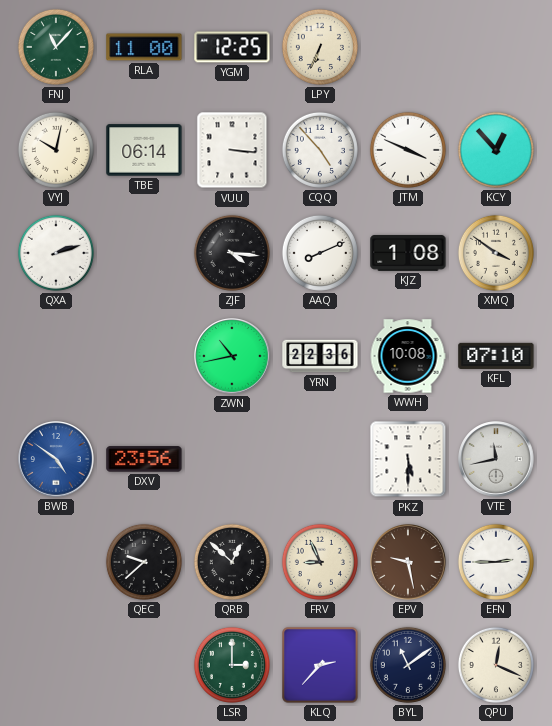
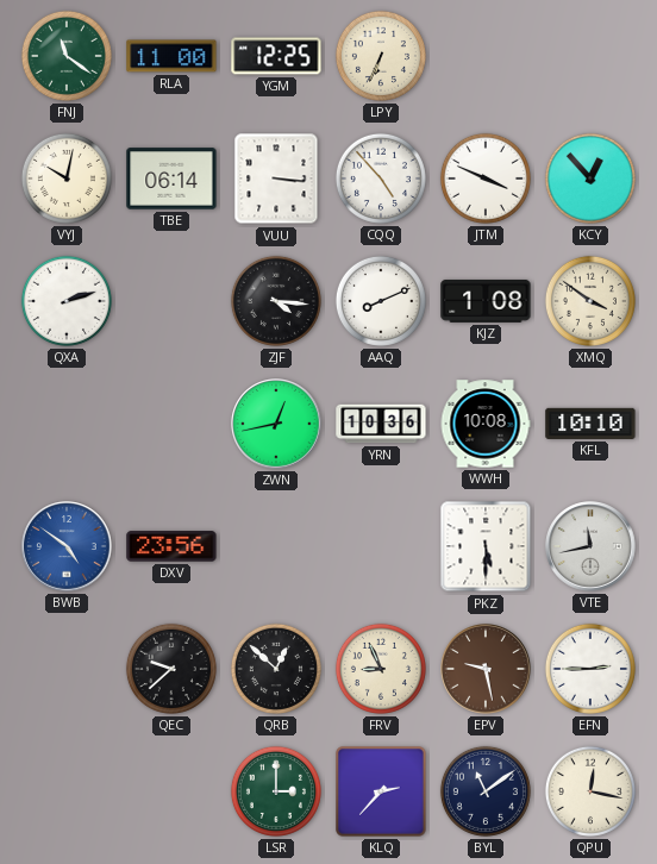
FNJ: 11:07 -> 11:21
ZWN: 10:43 -> 12:43
YRN: 22:36 -> 10:36
KFL: 07:10 -> 10:10
QPU: 12:19 -> 12:17
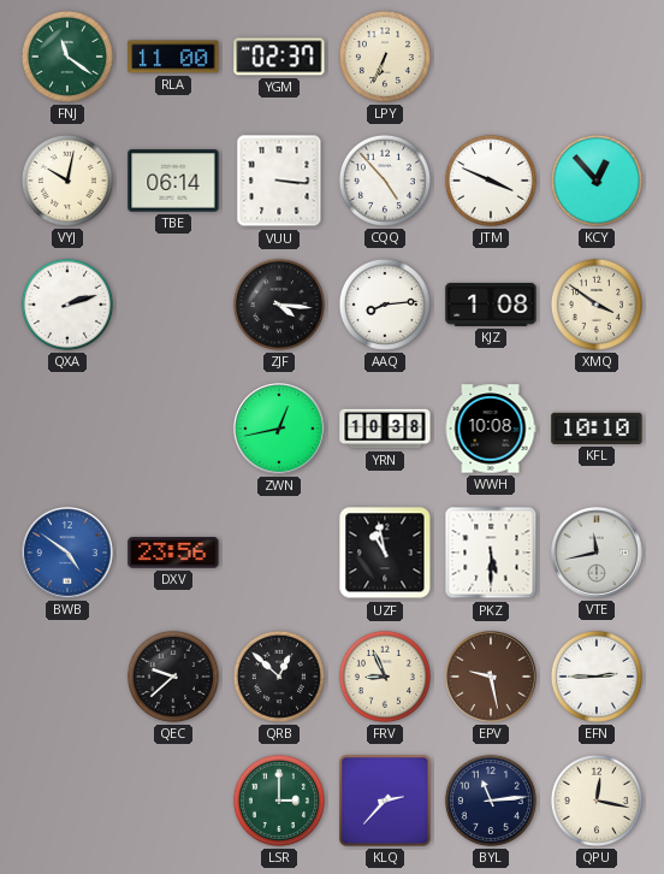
YGM: 12:25 -> 02:37
AAQ: 8:11 -> 8:14
YRN: 10:36 -> 10:38
UZF: none -> 10:58
BYL: 11:09 -> 11:14
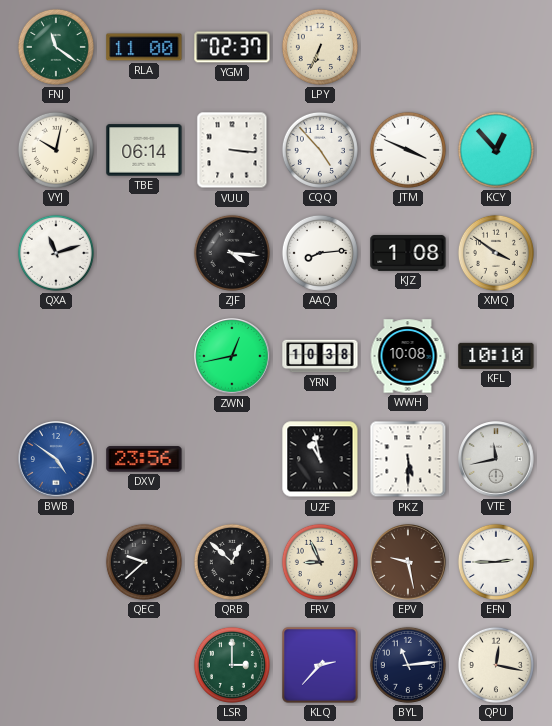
QXA: 2:12 -> 11:12
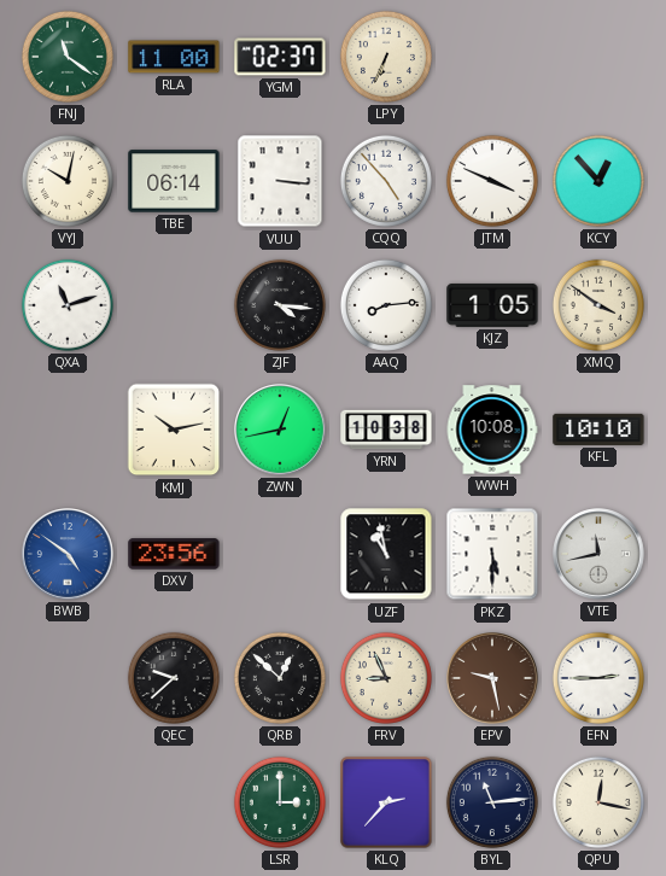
KJZ: 1:08 -> 1:05
KMJ: none -> 10:13
